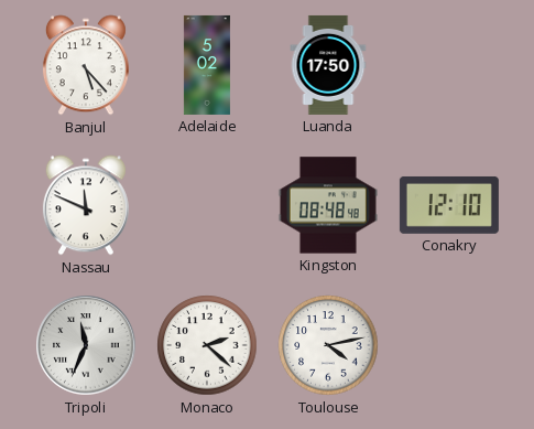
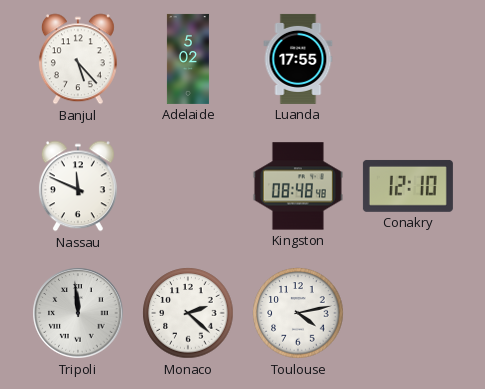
Luanda: 17:50 -> 17:55
Tripoli: 11:34 -> 11:59
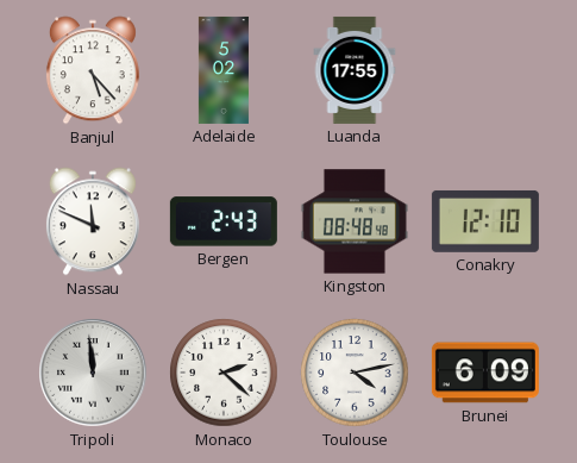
Bergen: none -> 2:43
Brunei: none -> 6:09
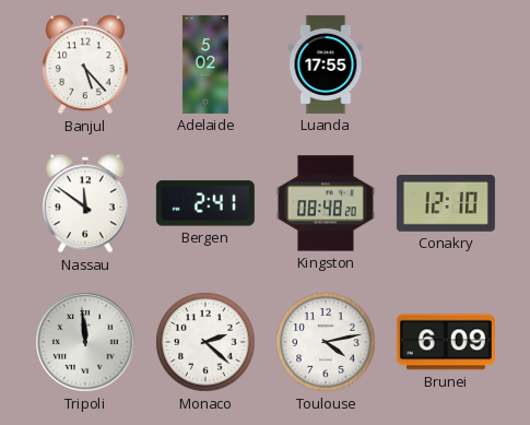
Nassau: 11:49 -> 11:51
Bergen: 2:43 -> 2:41
Kingston: 08:48:48 -> 08:48:20
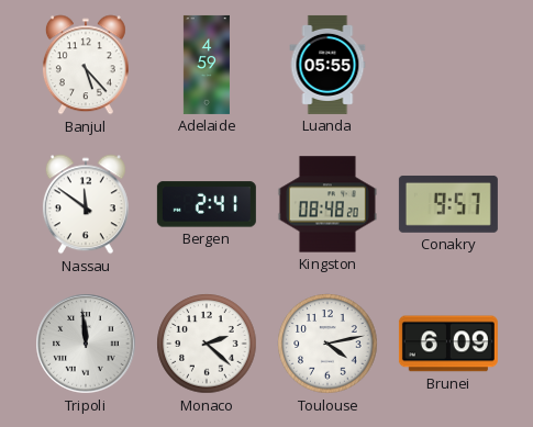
Adelaide: 5:02 -> 4:59
Luanda: 17:55 -> 05:55
Conakry: 12:10 -> 9:57
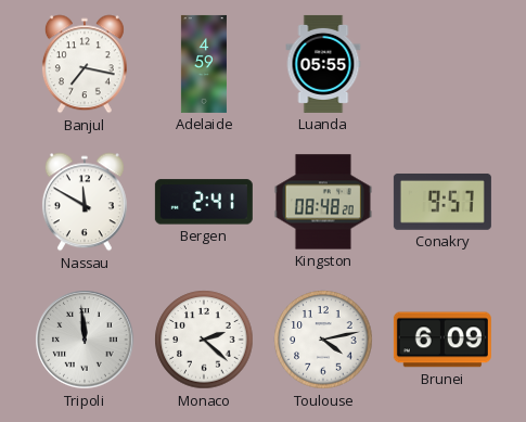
Banjul: 5:23 -> 7:17
Nassau: 11:51 -> 11:50
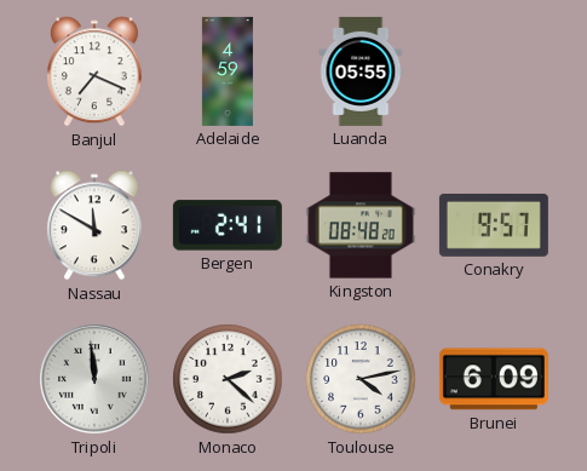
Banjul: 7:17 -> 7:19
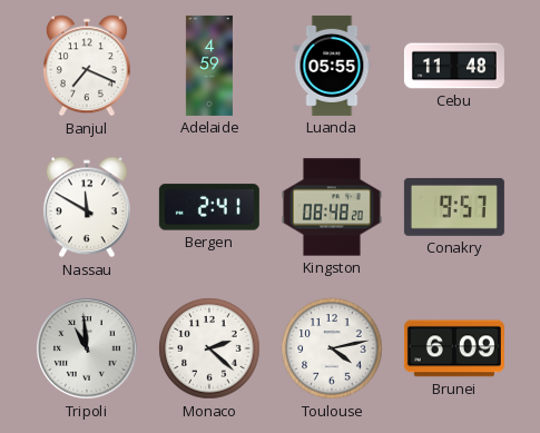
Cebu: none -> 11:48
Tripoli: 11:59 -> 10:59
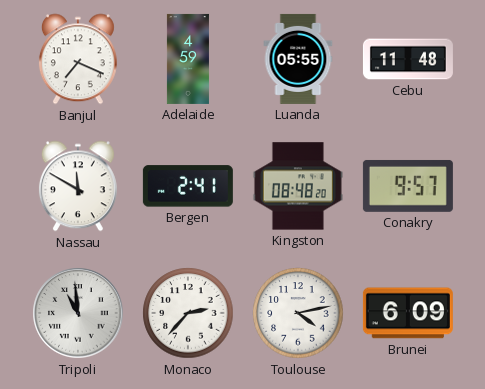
Monaco: 2:22 -> 2:37
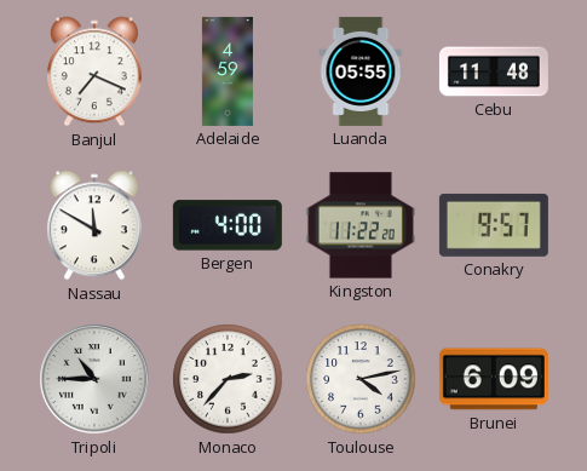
Bergen: 2:41 -> 4:00
Kingston: 08:48 -> 11:22
Tripoli: 10:59 -> 10:45
